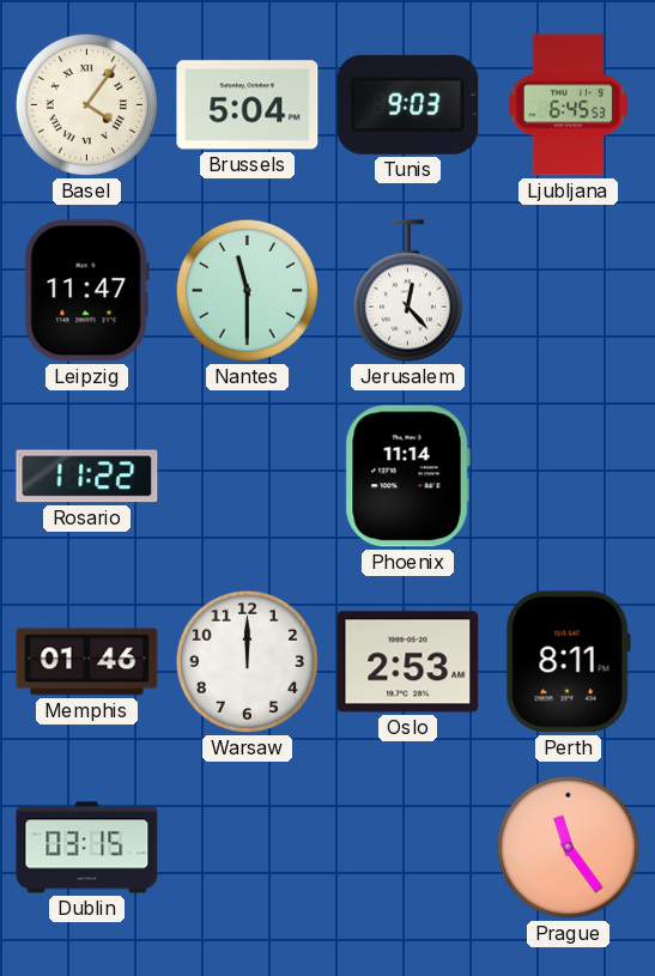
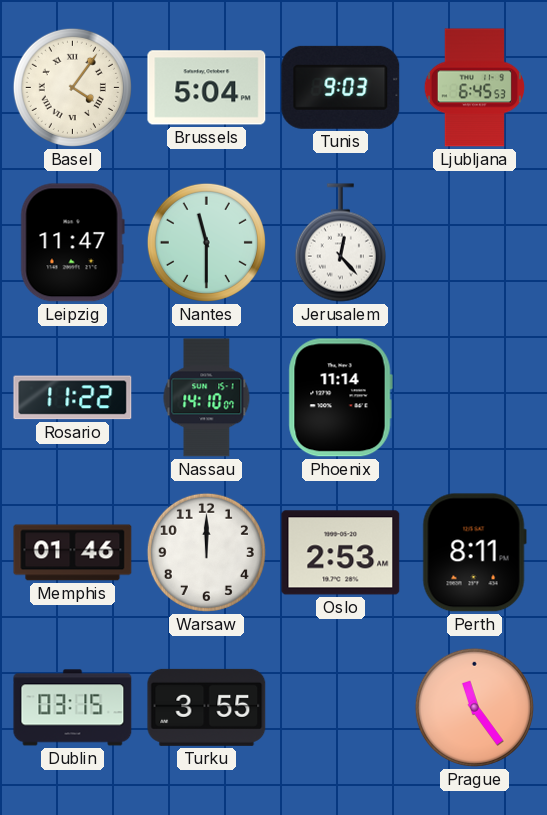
Nassau: none -> 14:10
Turku: none -> 3:55
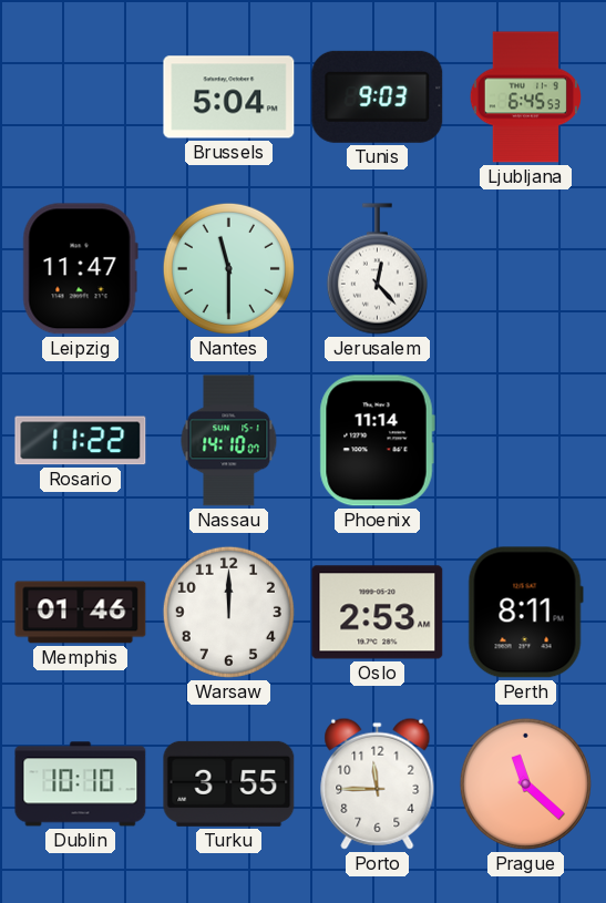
Basel: 4:06 -> none
Dublin: 03:15 -> 10:10
Porto: none -> 11:45
Prague: 11:24 -> 11:22
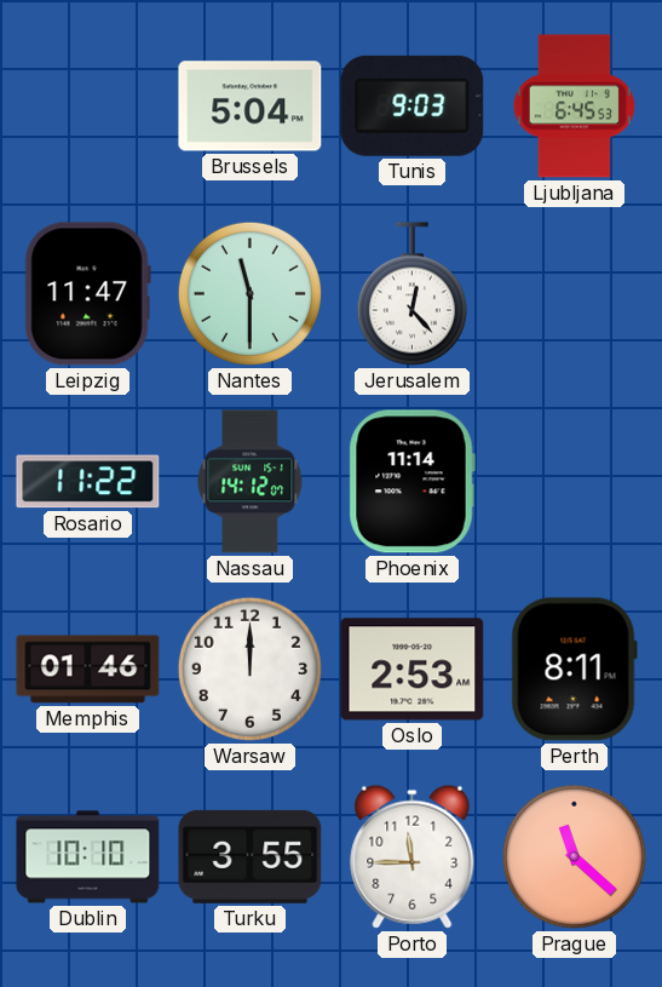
Nassau: 14:10 -> 14:12
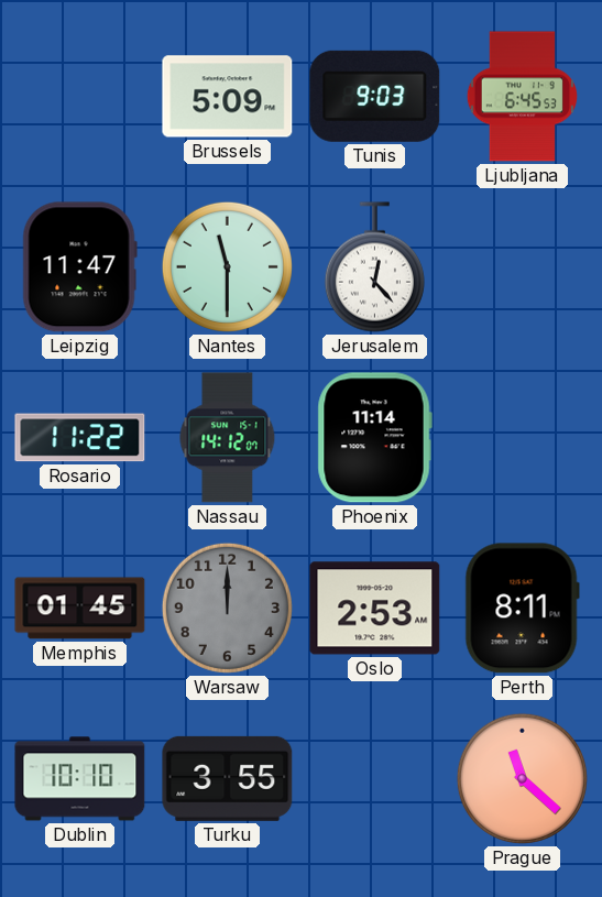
Brussels: 5:04 -> 5:09
Memphis: 01:46 -> 01:45
Warsaw dial: white -> grey
Porto: 11:45 -> none
